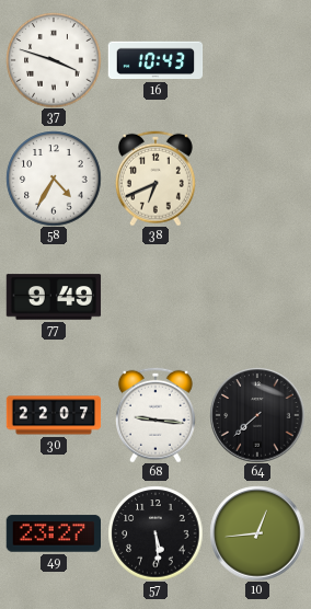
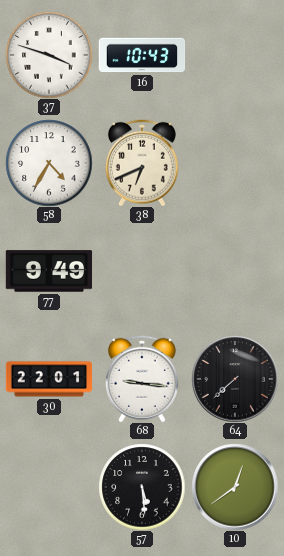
30: 22:07 -> 22:01
49: 23:27 -> none
10: 12:44 -> 12:39
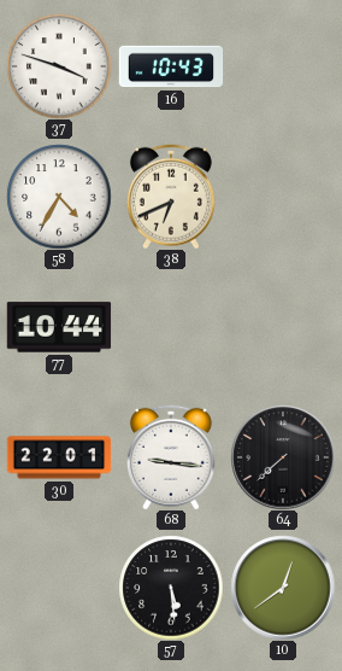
77: 9:49 -> 10:44
